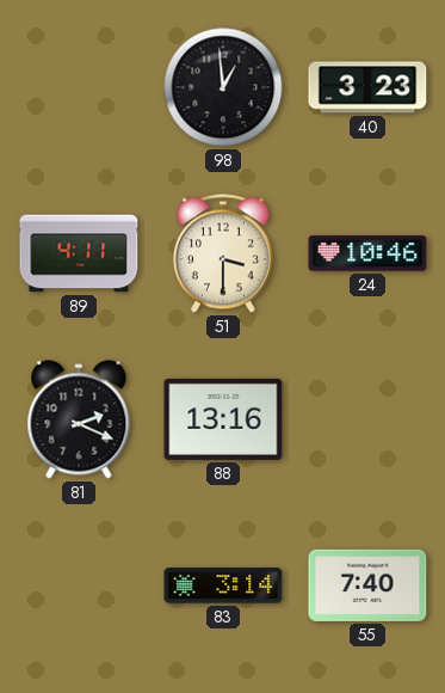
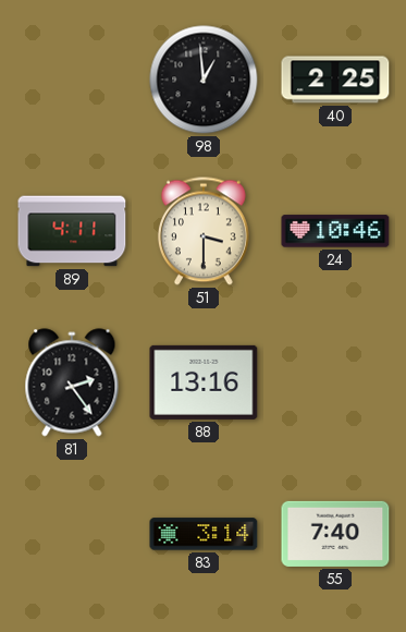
40: 3:23 -> 2:25
81: 2:19 -> 2:24
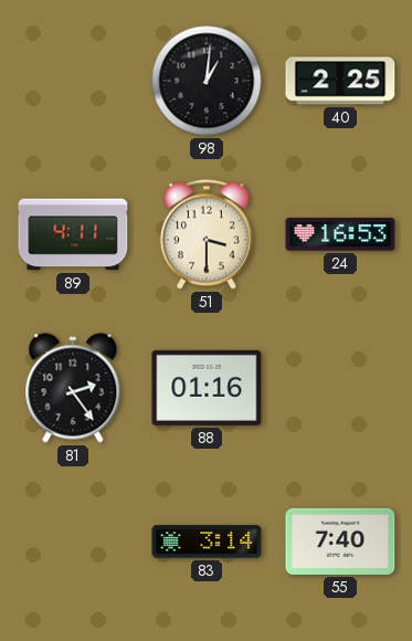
98: 12:59 -> 1:01
24: 10:46 -> 16:53
88: 13:16 -> 01:16
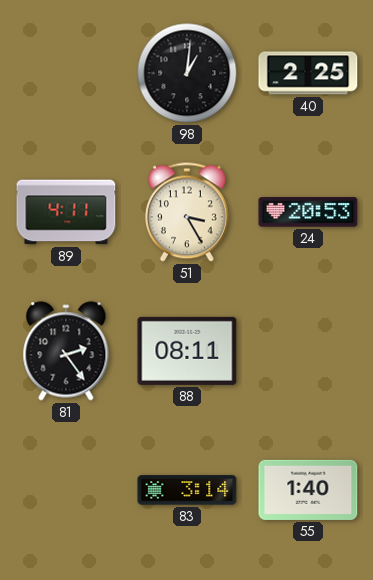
51: 3:30 -> 3:25
24: 16:53 -> 20:53
88: 01:16 -> 08:11
55: 7:40 -> 1:40
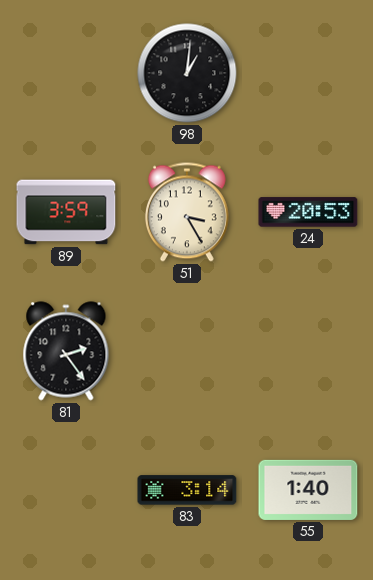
40: 2:25 -> none
89: 4:11 -> 3:59
88: 08:11 -> none
